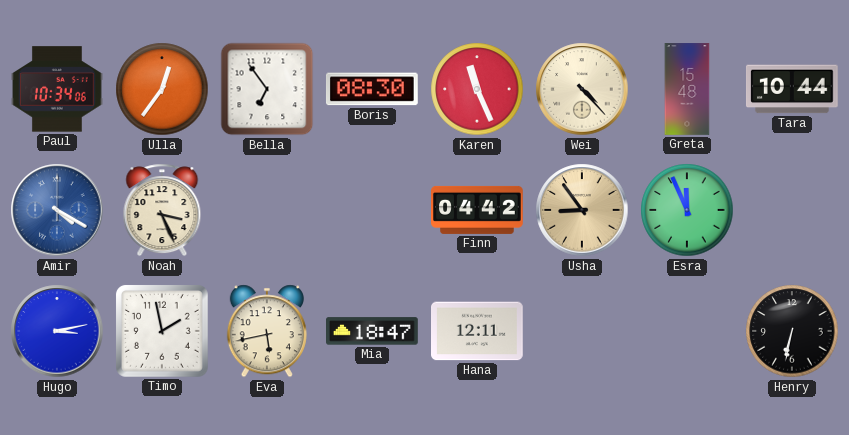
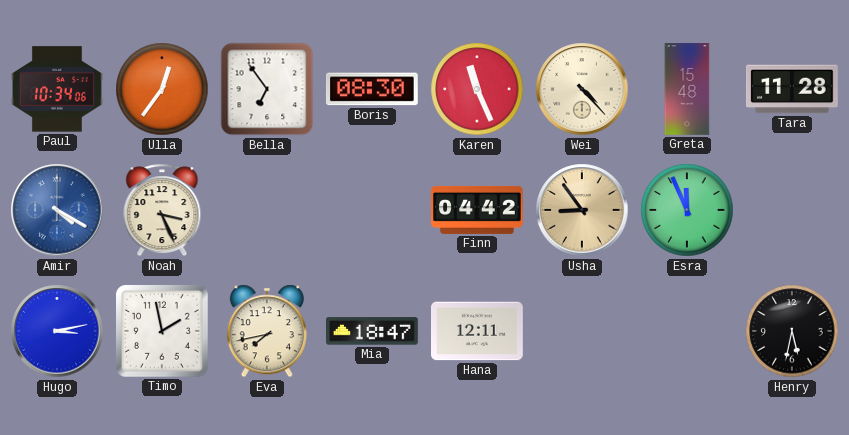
Tara: 10:44 -> 11:28
Eva: 5:43 -> 7:43
Henry: 6:32 -> 5:32
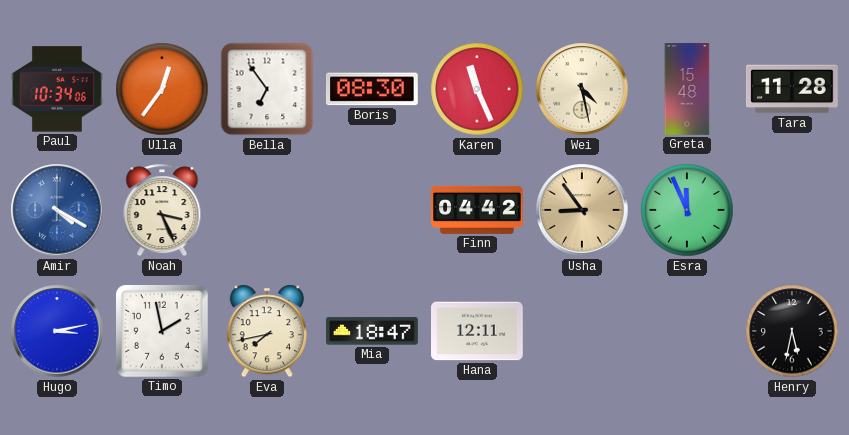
Wei: 4:23 -> 4:28
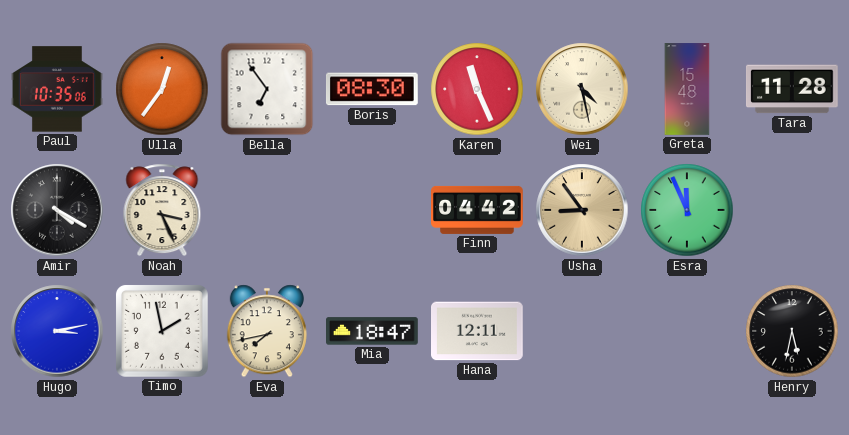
Paul: 10:34 -> 10:35
Amir dial: blue -> black
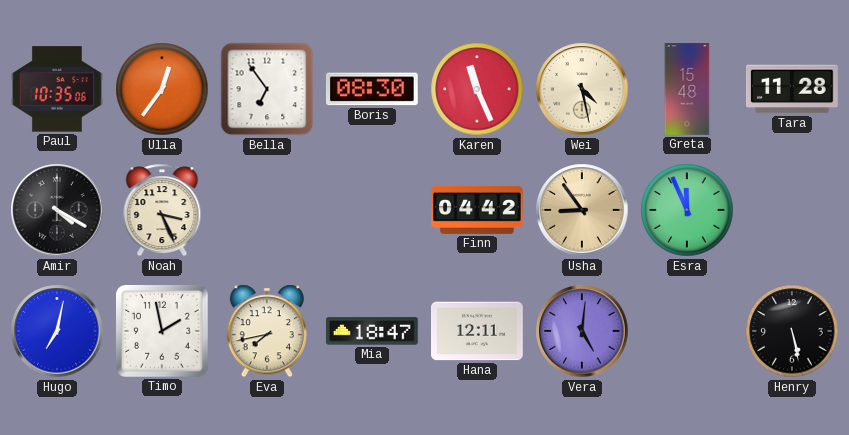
Hugo: 3:13 -> 7:02
Vera: none -> 5:01
Henry: 5:32 -> 5:28
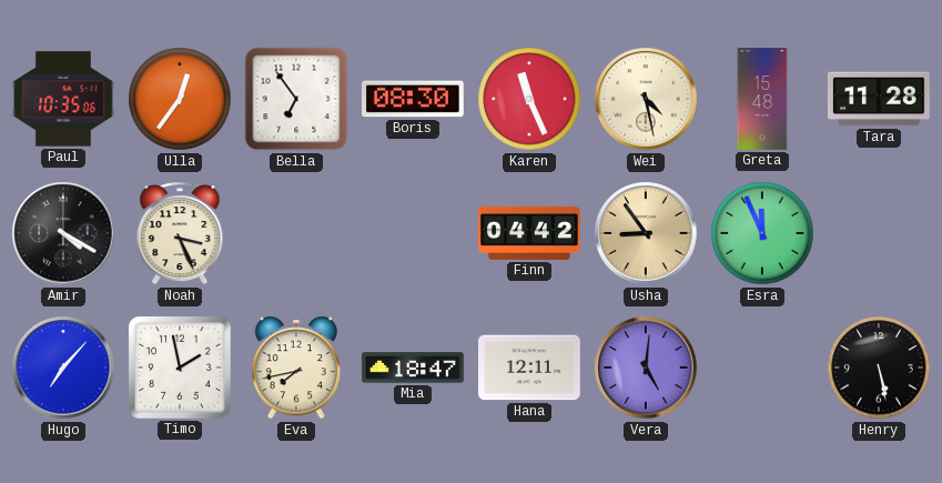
Hugo: 7:02 -> 7:07
